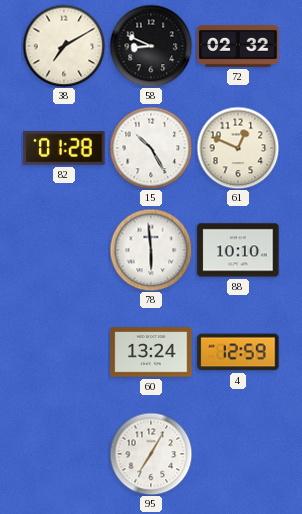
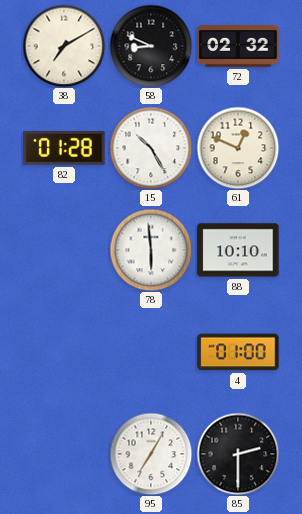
60: 13:24 -> none
4: 12:59 -> 01:00
85: none -> 2:30
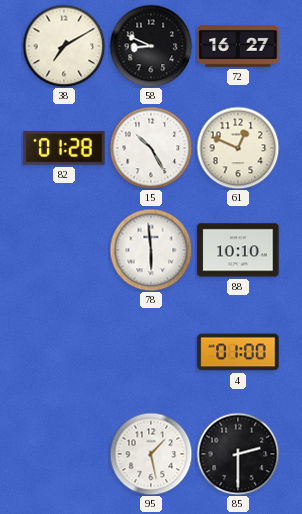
72: 02:32 -> 16:27
95: 7:05 -> 1:28
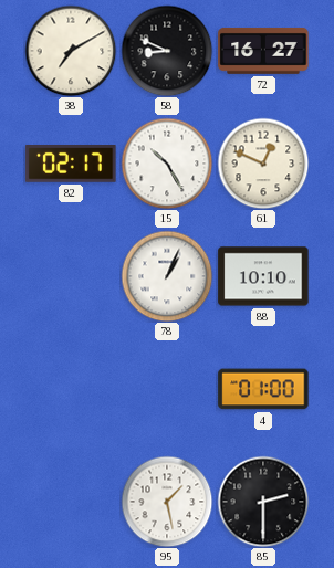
82: 01:28 -> 02:17
78: 5:59 -> 1:04
